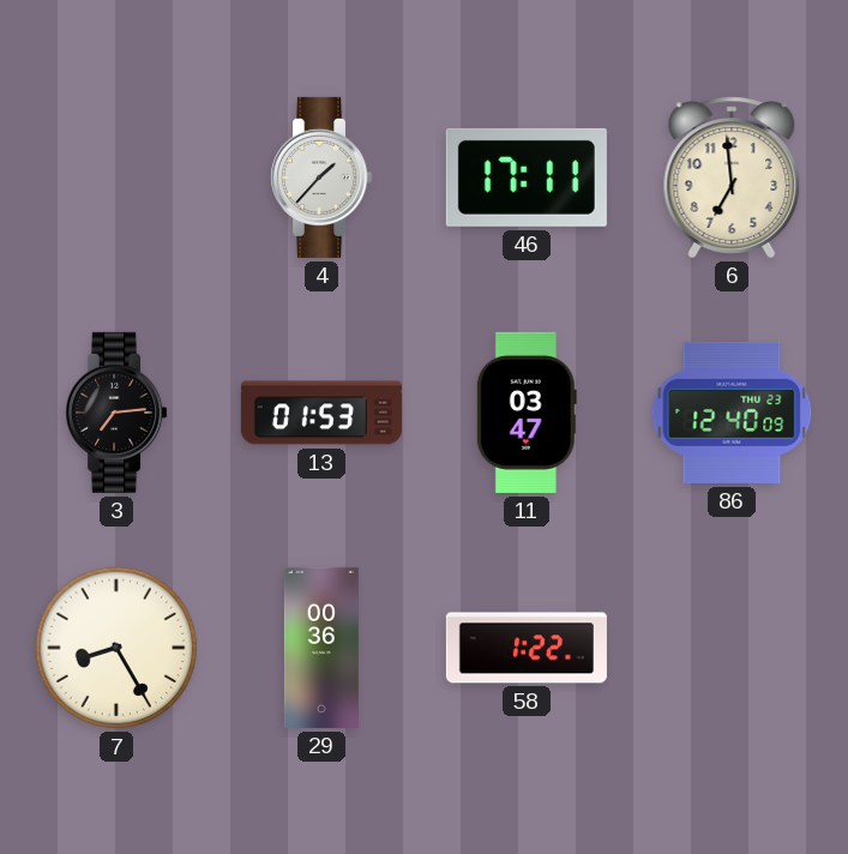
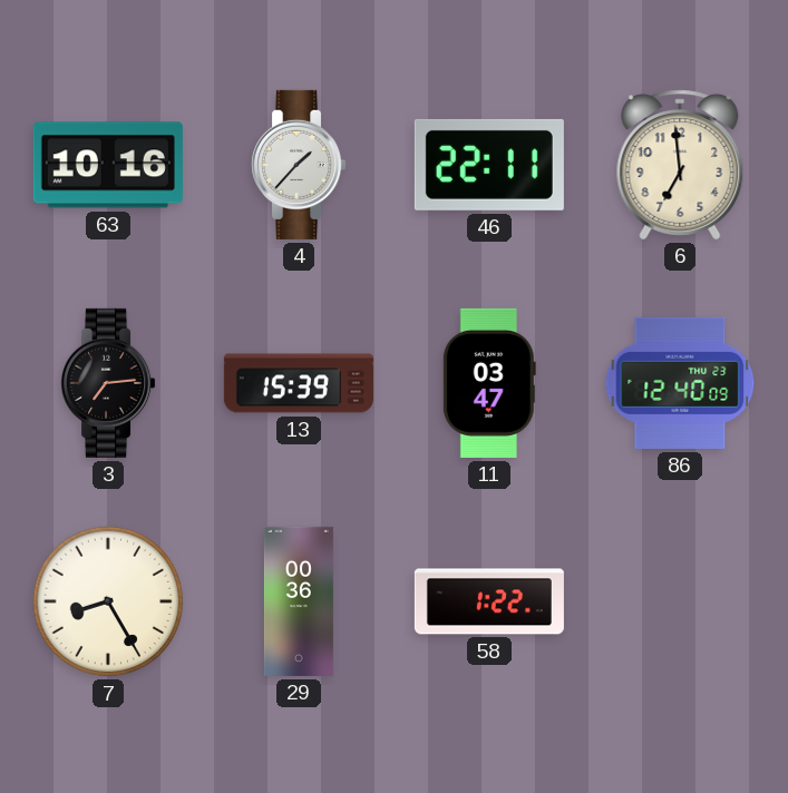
63: none -> 10:16
46: 17:11 -> 22:11
13: 01:53 -> 15:39
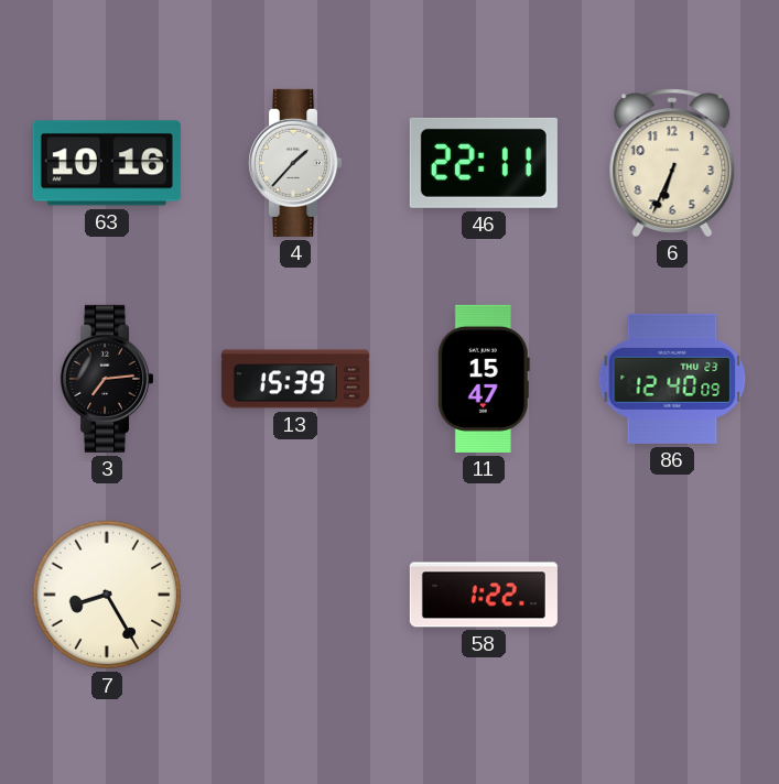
6: 6:59 -> 6:34
11: 03:47 -> 15:47
29: 00:36 -> none
